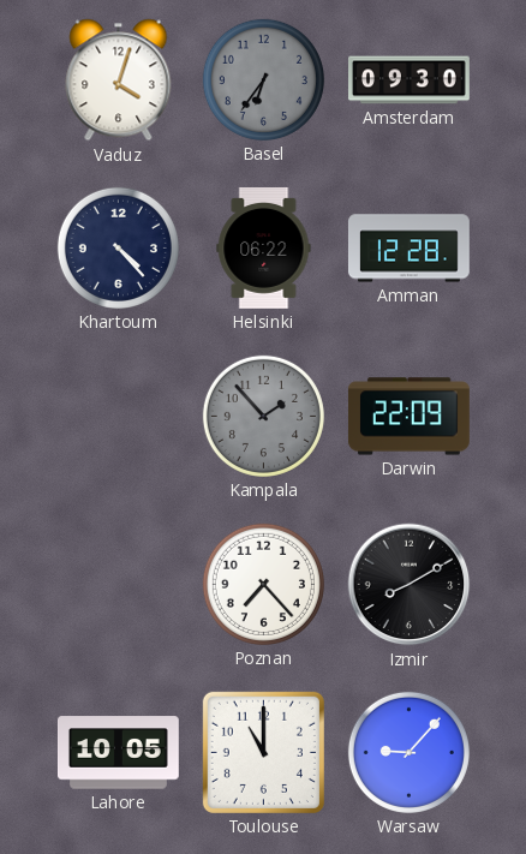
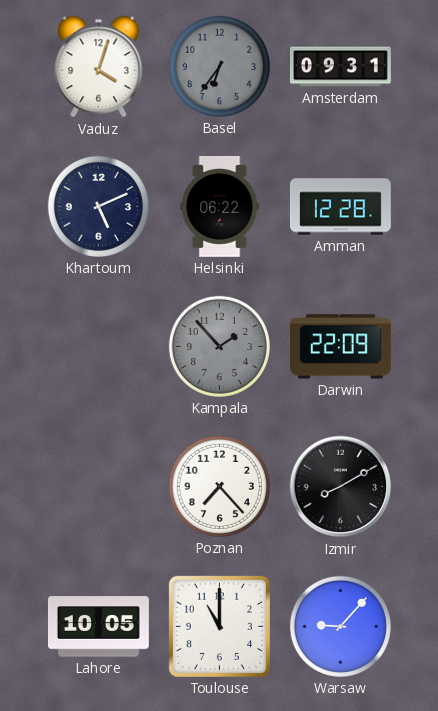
Amsterdam: 09:30 -> 09:31
Khartoum: 4:23 -> 5:11
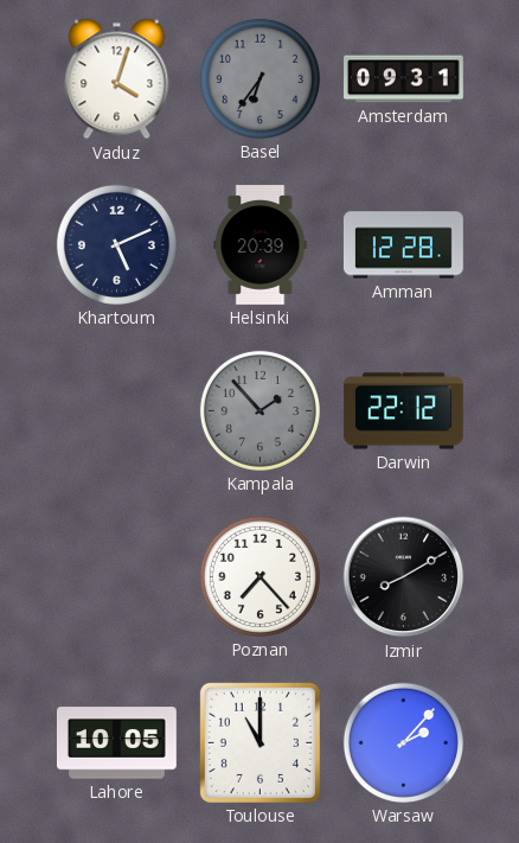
Helsinki: 06:22 -> 20:39
Darwin: 22:09 -> 22:12
Warsaw: 9:07 -> 2:07
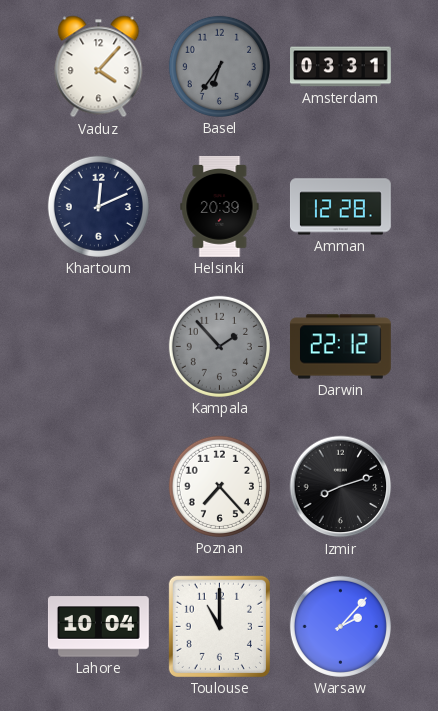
Vaduz: 4:03 -> 4:07
Amsterdam: 09:31 -> 03:31
Khartoum: 5:11 -> 12:11
Izmir: 8:10 -> 8:12
Lahore: 10:05 -> 10:04
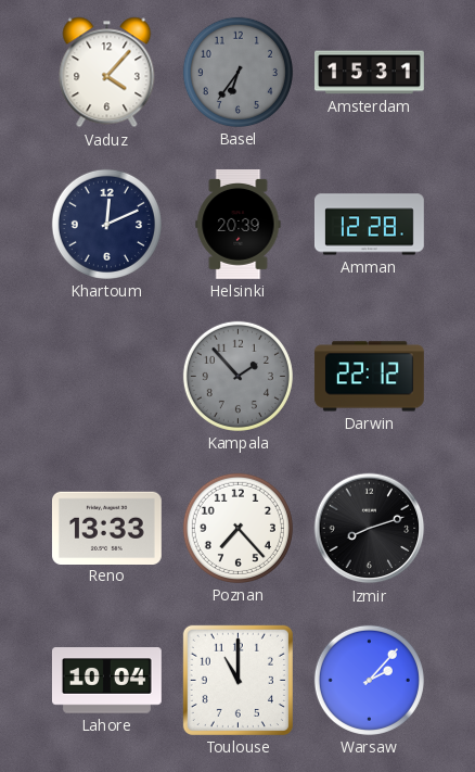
Amsterdam: 03:31 -> 15:31
Reno: none -> 13:33
